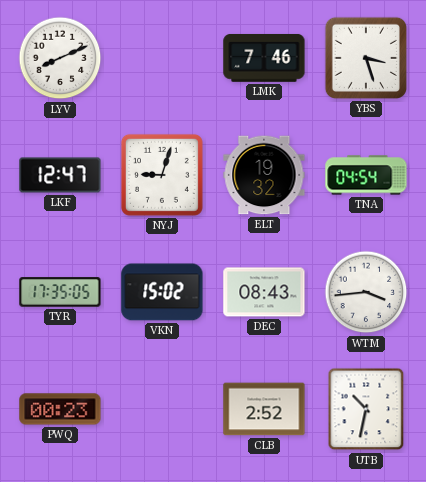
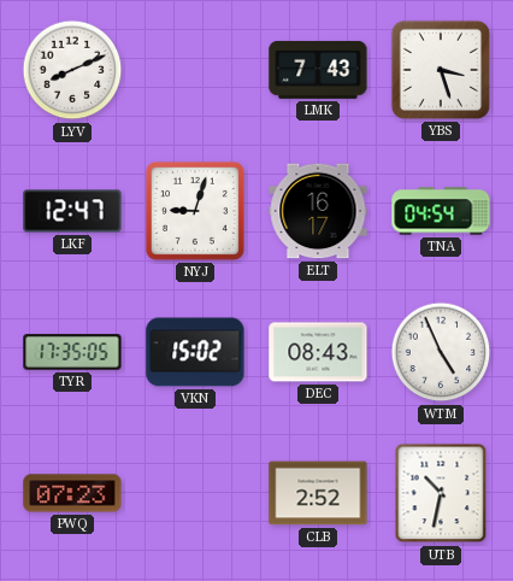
LMK: 7:46 -> 7:43
ELT: 19:32 -> 16:17
WTM: 3:44 -> 4:56
PWQ: 00:23 -> 07:23
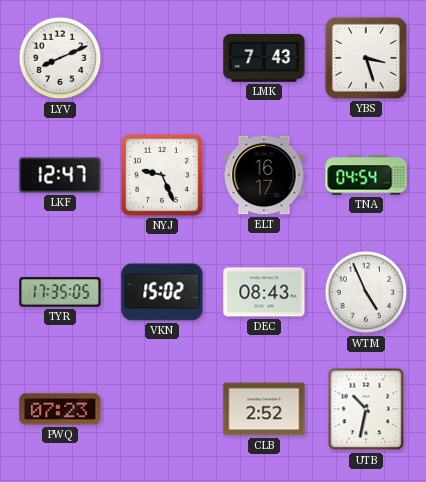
NYJ: 9:03 -> 9:26
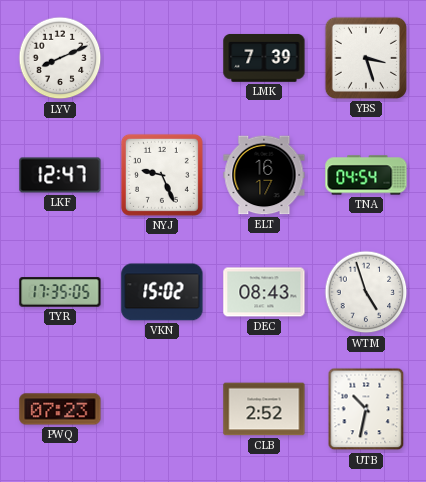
LMK: 7:43 -> 7:39
WTM: 4:56 -> 4:57
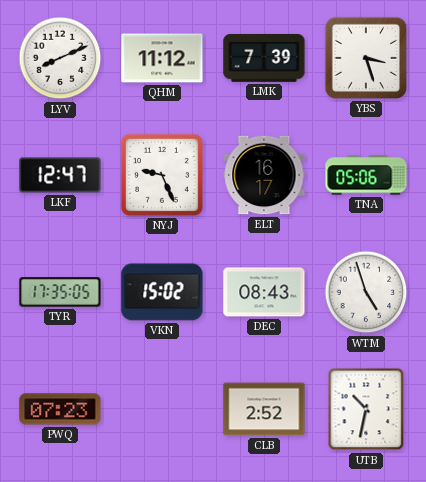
QHM: none -> 11:12
TNA: 04:54 -> 05:06
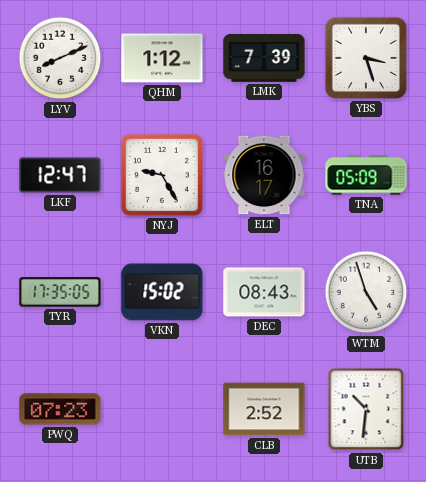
QHM: 11:12 -> 1:12
NYJ: 9:26 -> 9:25
TNA: 05:06 -> 05:09
UTB: 10:32 -> 10:31
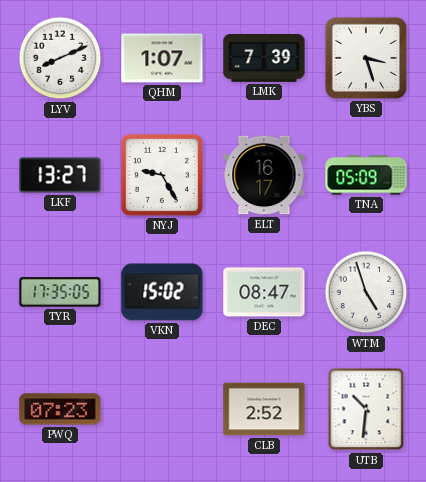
QHM: 1:12 -> 1:07
LKF: 12:47 -> 13:27
DEC: 08:43 -> 08:47
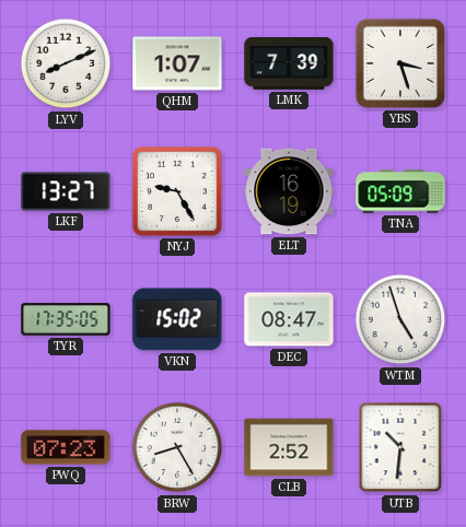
ELT: 16:17 -> 16:19
BRW: none -> 8:25
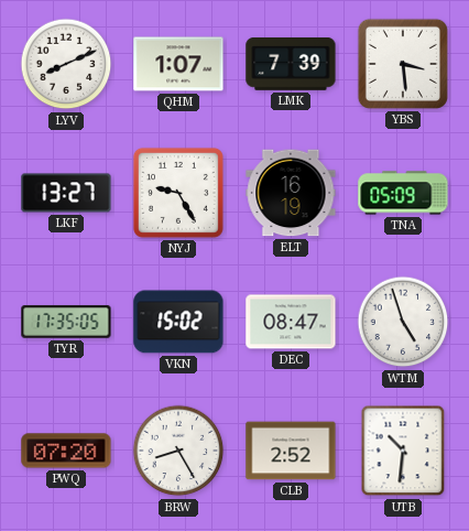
YBS: 3:27 -> 3:29
PWQ: 07:23 -> 07:20
